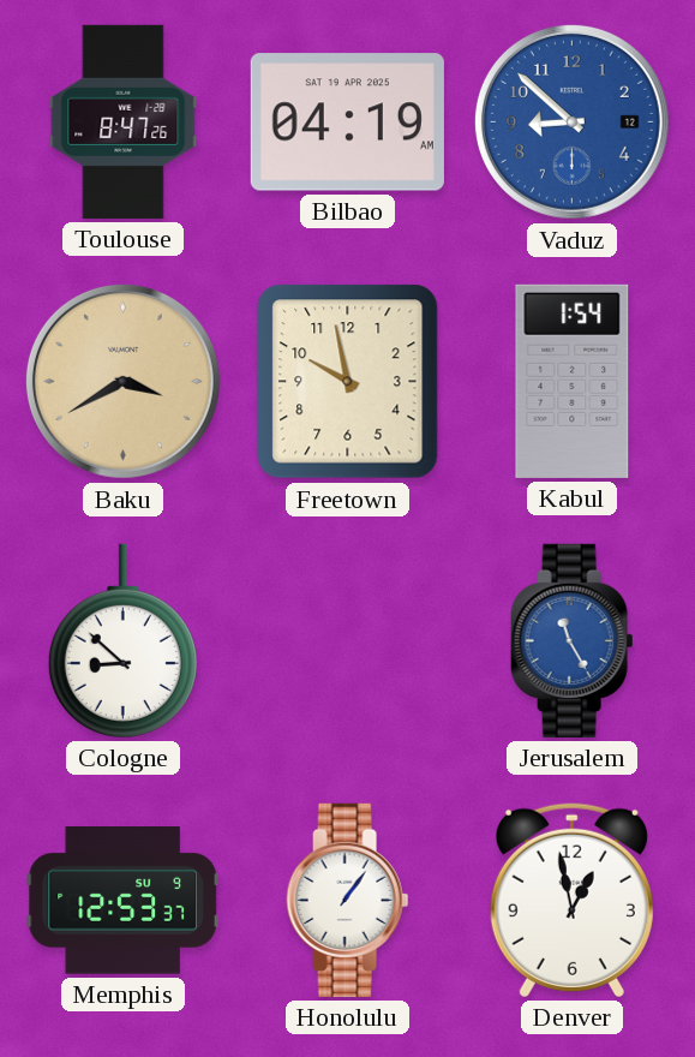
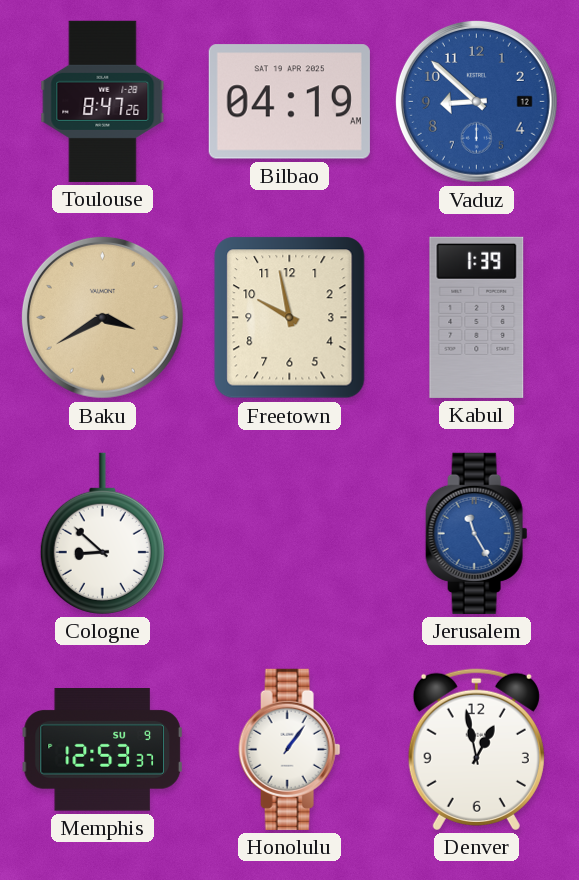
Kabul: 1:54 -> 1:39
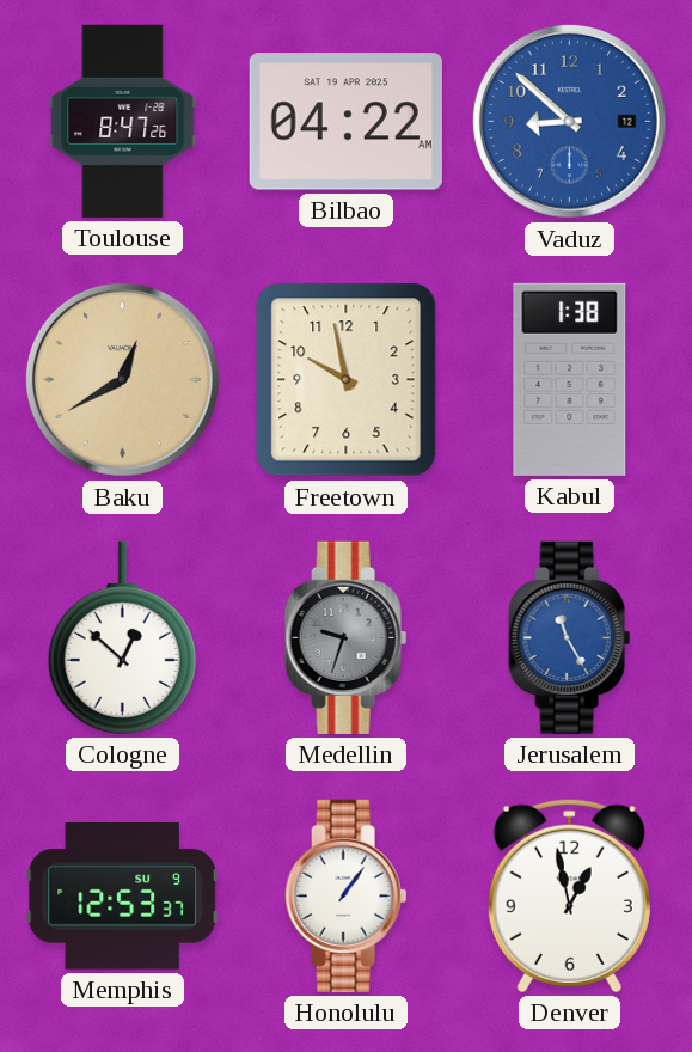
Bilbao: 04:19 -> 04:22
Baku: 3:40 -> 12:40
Kabul: 1:39 -> 1:38
Cologne: 8:52 -> 12:52
Medellin: none -> 9:33
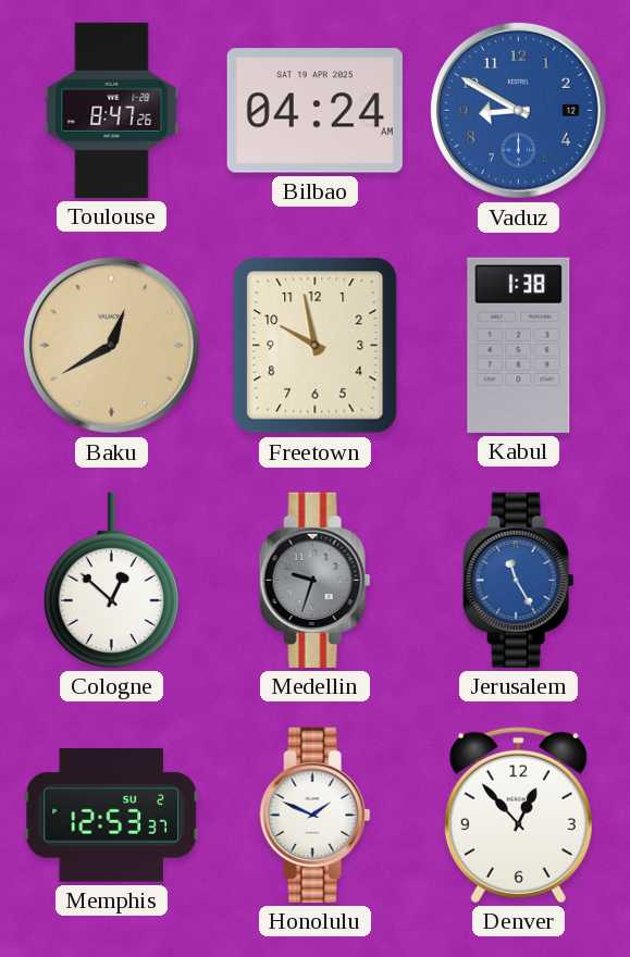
Bilbao: 04:22 -> 04:24
Vaduz: 8:52 -> 8:50
Memphis date: SU 9 -> SU 2
Honolulu: 1:06 -> 1:49
Denver: 12:58 -> 12:53
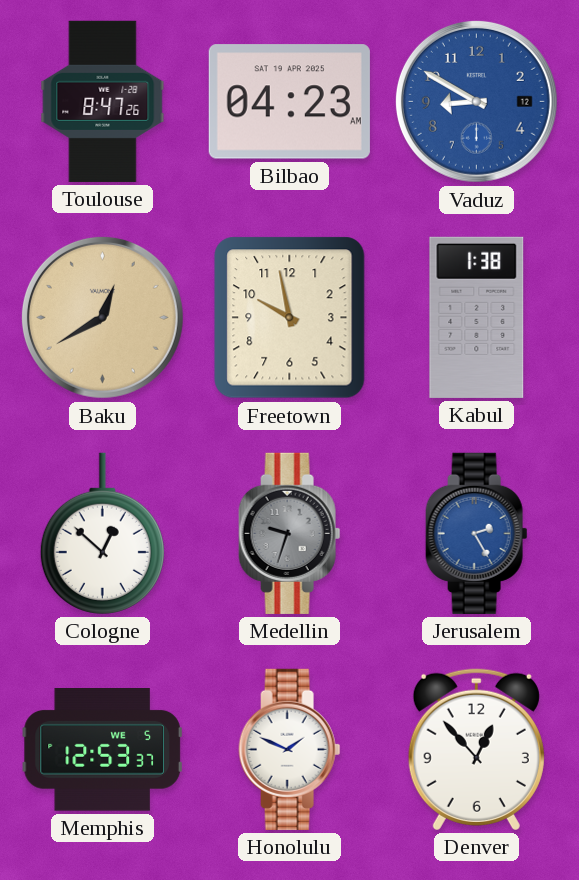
Bilbao: 04:24 -> 04:23
Jerusalem: 11:25 -> 2:25
Memphis date: SU 2 -> WE 5
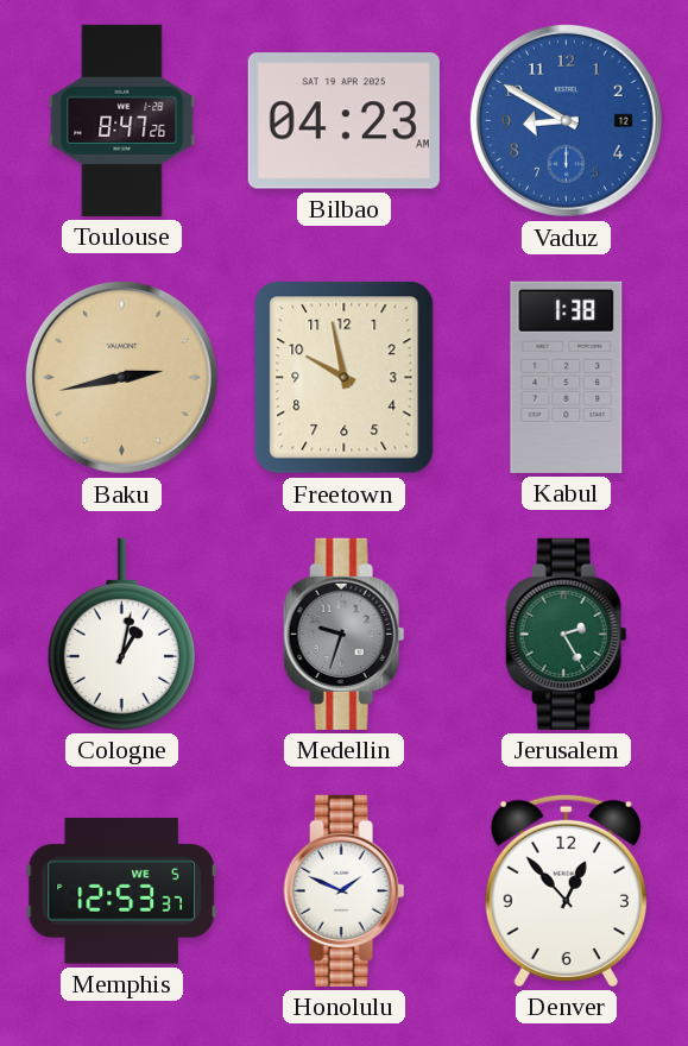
Baku: 12:40 -> 2:43
Cologne: 12:52 -> 1:02
Jerusalem dial: blue -> green
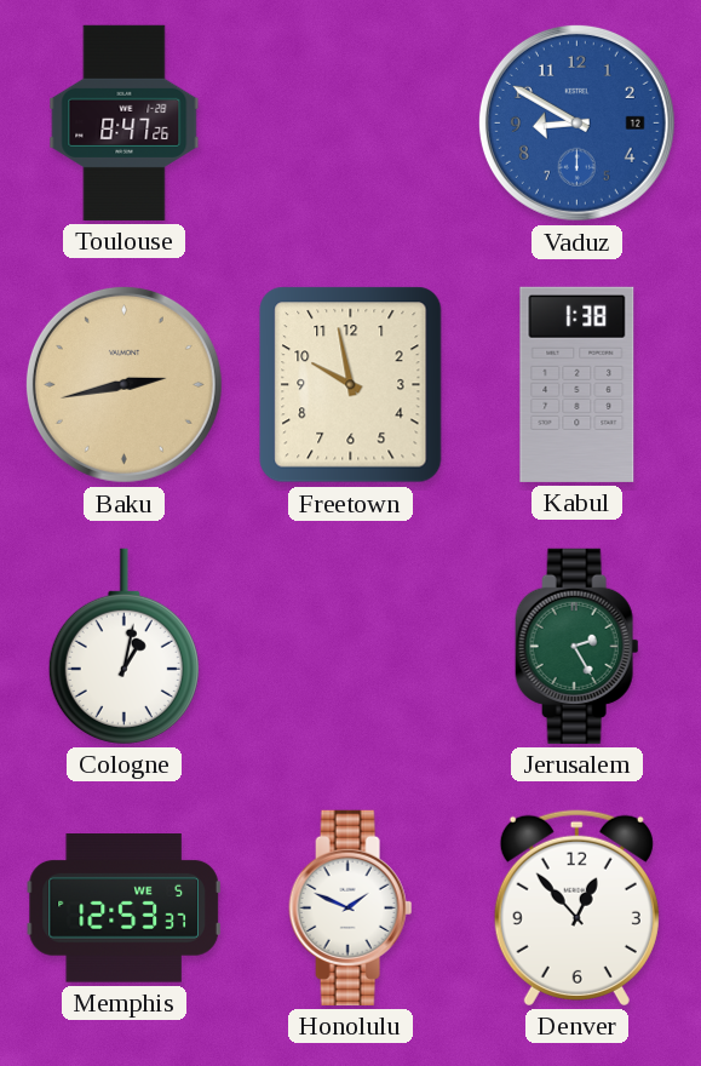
Bilbao: 04:23 -> none
Medellin: 9:33 -> none
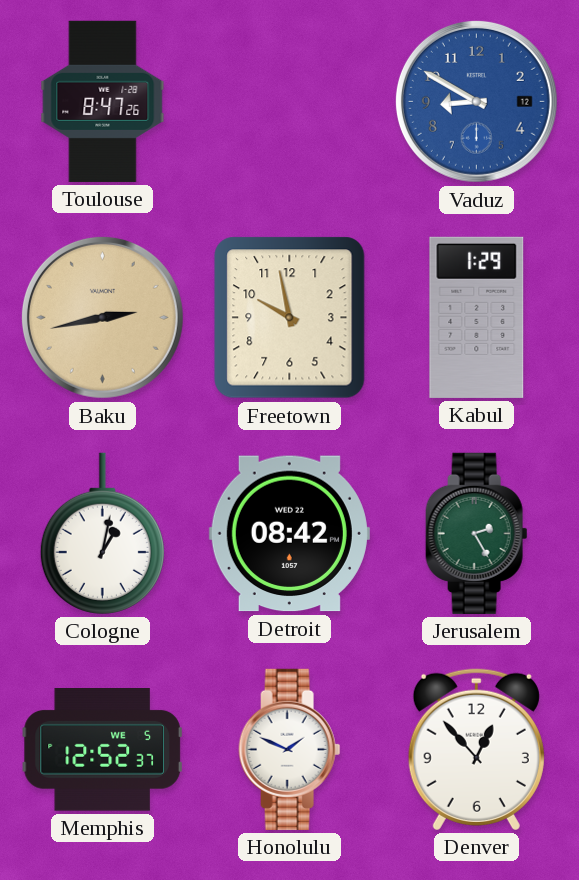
Kabul: 1:38 -> 1:29
Detroit: none -> 08:42
Memphis: 12:53 -> 12:52
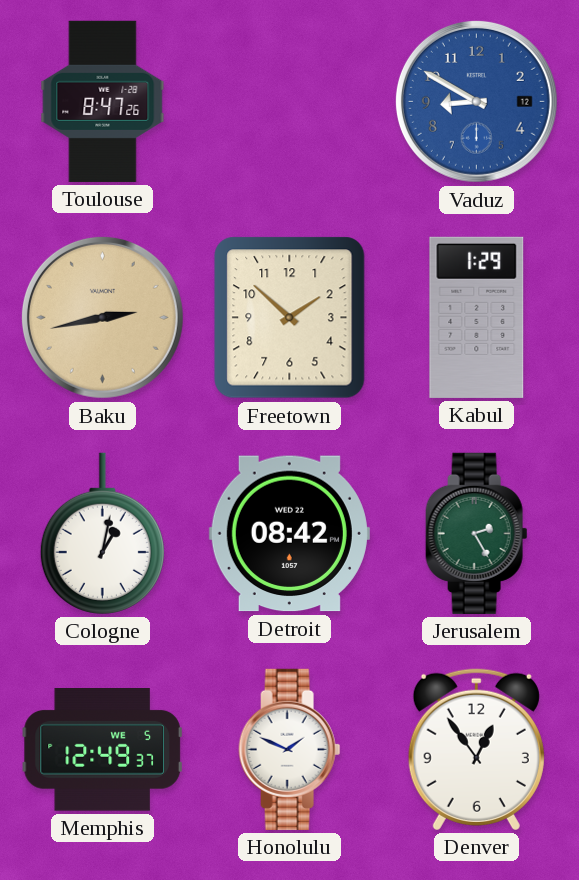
Freetown: 9:58 -> 1:52
Memphis: 12:52 -> 12:49
Denver: 12:53 -> 12:54
